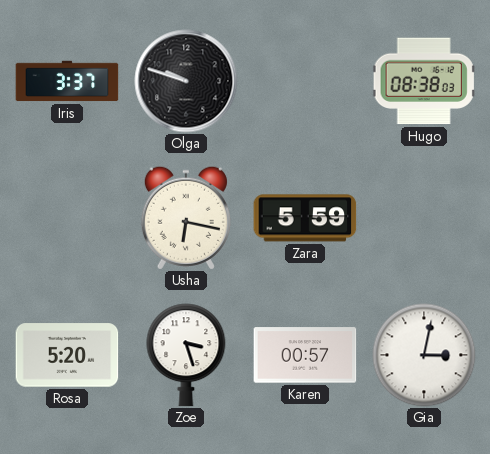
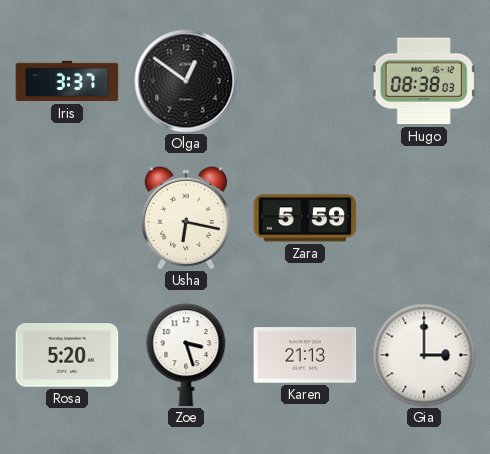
Olga: 9:48 -> 12:51
Karen: 00:57 -> 21:13
Gia: 3:02 -> 3:00
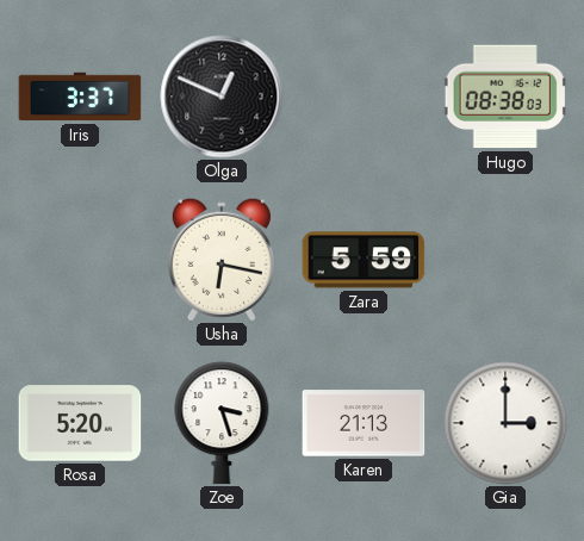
Olga: 12:51 -> 12:49
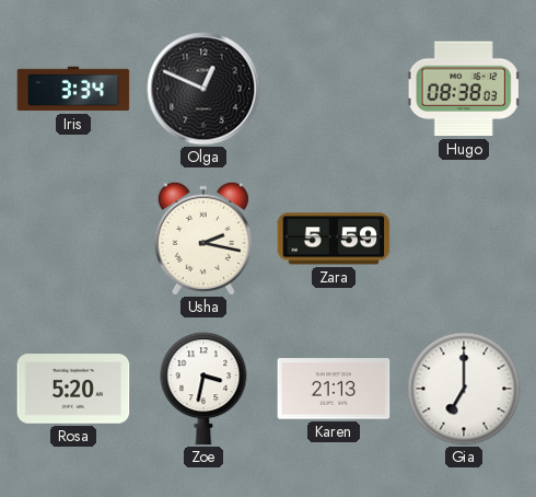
Iris: 3:37 -> 3:34
Usha: 6:17 -> 2:17
Zoe: 3:27 -> 3:32
Gia: 3:00 -> 7:00
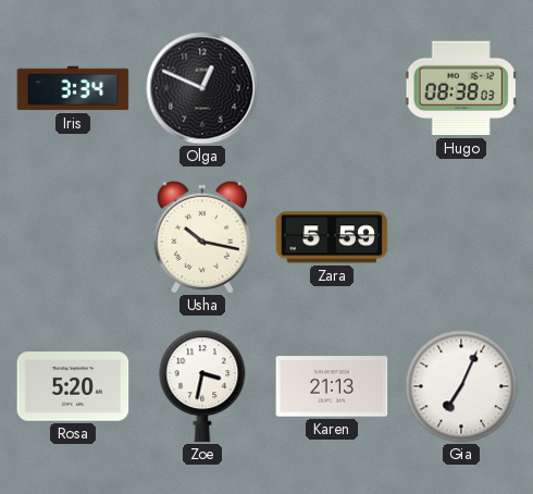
Usha: 2:17 -> 10:17
Gia: 7:00 -> 7:04
